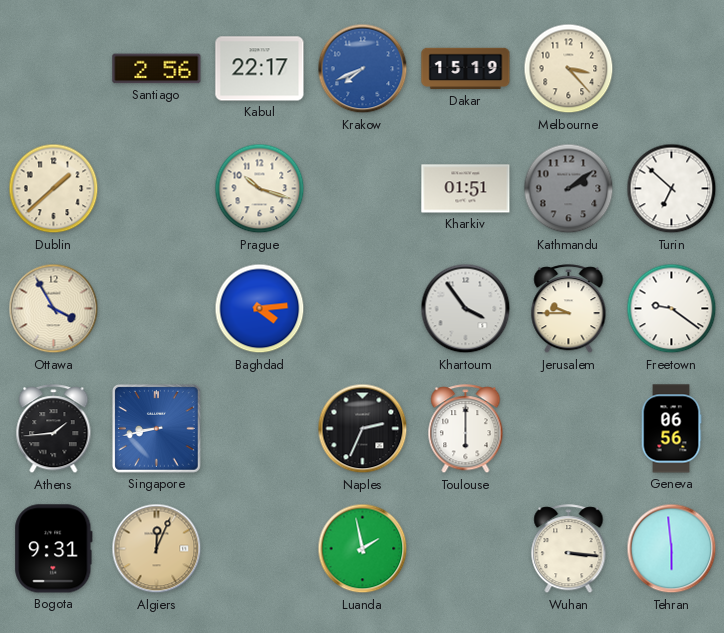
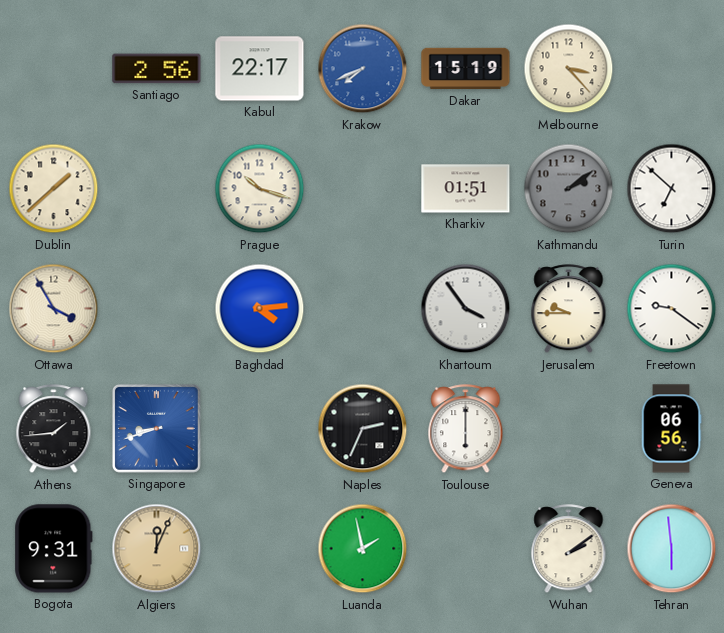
Singapore: 8:43 -> 8:42
Wuhan: 3:16 -> 2:09
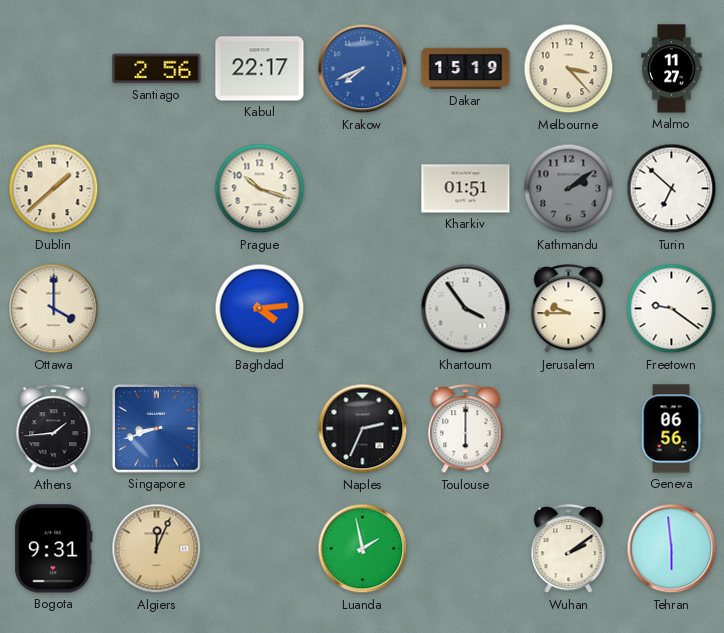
Malmo: none -> 11:27
Ottawa: 3:55 -> 4:00
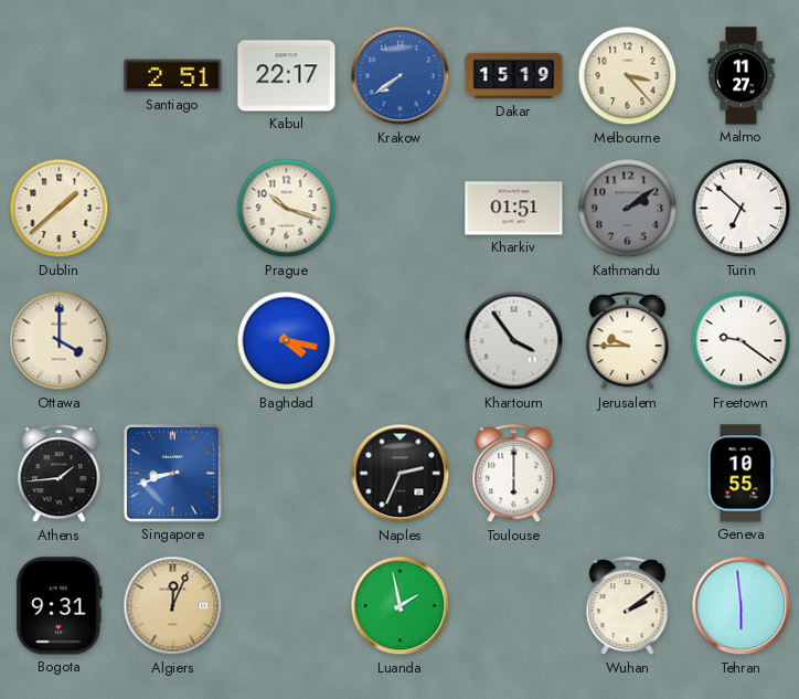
Santiago: 2:56 -> 2:51
Krakow: 7:41 -> 7:39
Baghdad: 4:14 -> 4:17
Geneva: 06:56 -> 10:55
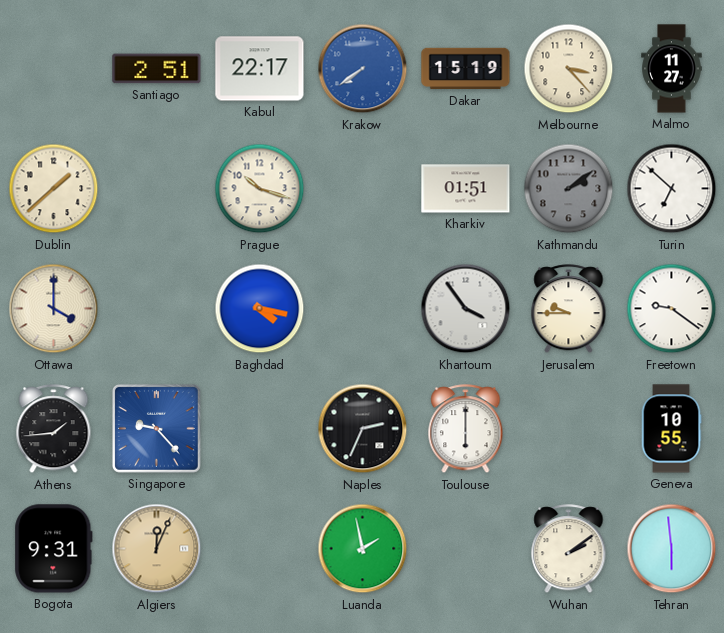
Singapore: 8:42 -> 9:23
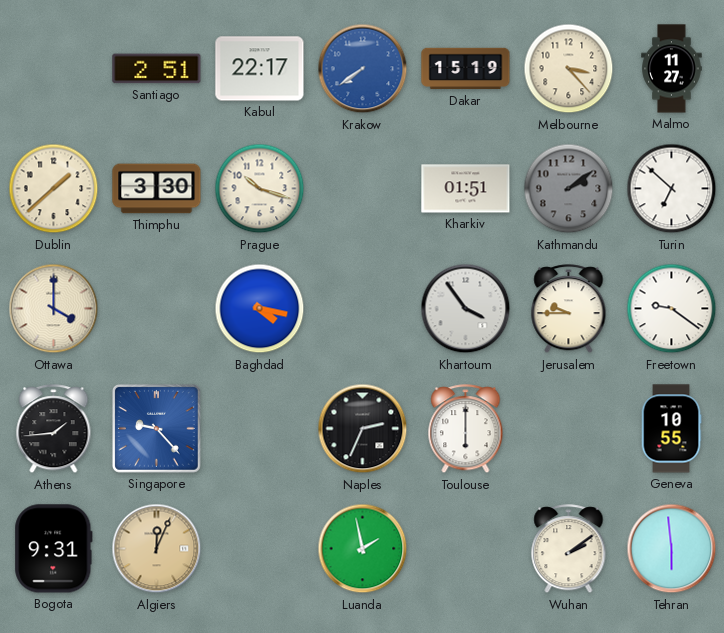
Thimphu: none -> 3:30
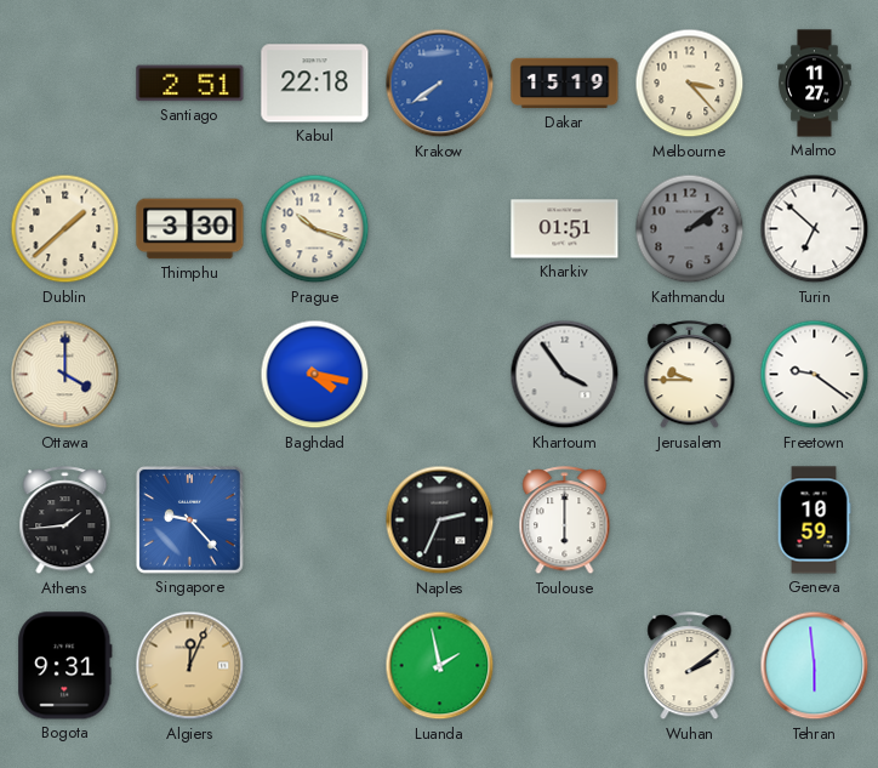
Kabul: 22:17 -> 22:18
Geneva: 10:55 -> 10:59
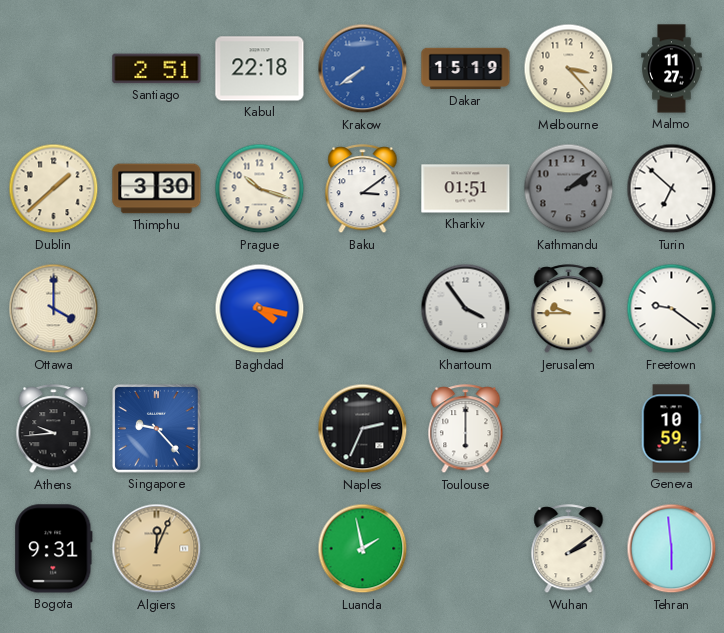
Baku: none -> 3:09
Athens: 1:44 -> 9:44
